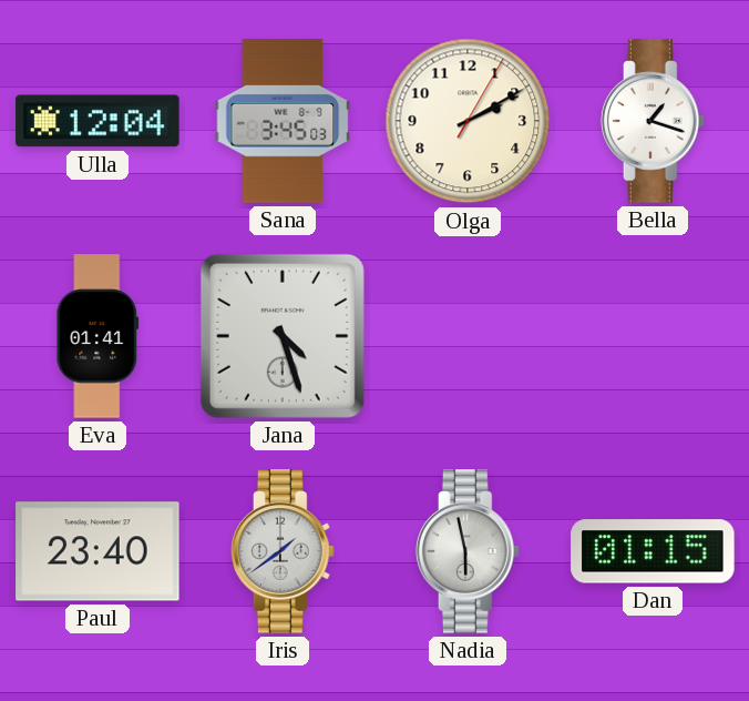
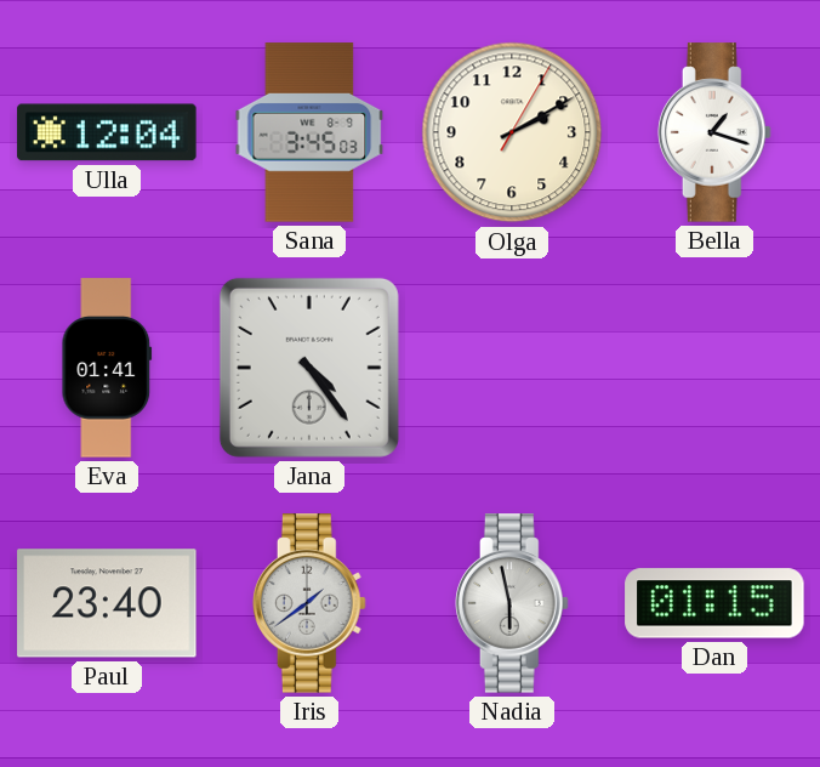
Jana: 4:27 -> 4:24
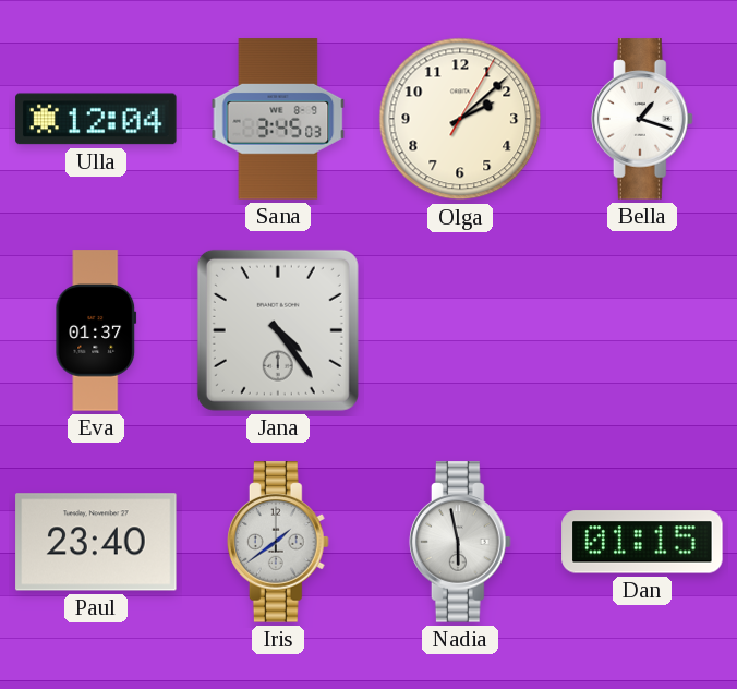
Olga: 2:10 -> 2:08
Eva: 01:41 -> 01:37
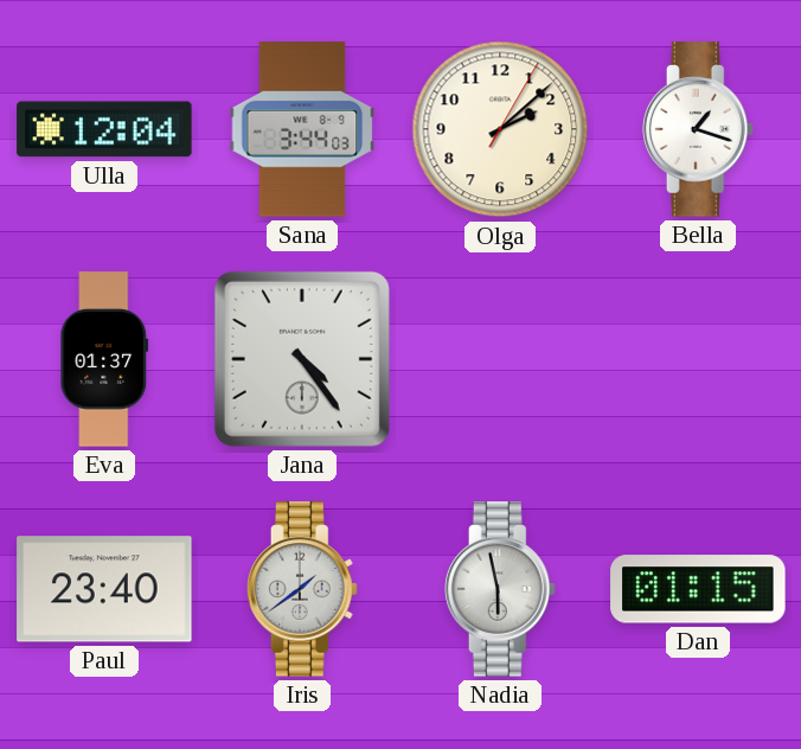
Sana: 3:45 -> 3:44
